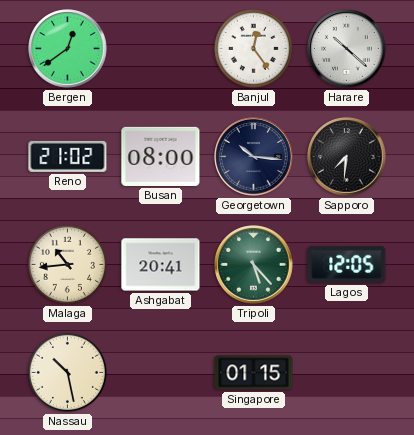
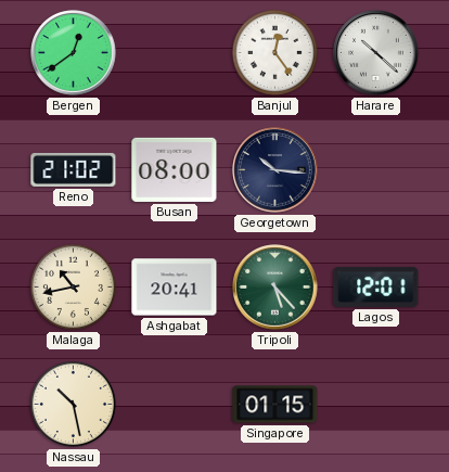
Sapporo: 7:31 -> none
Malaga: 10:44 -> 10:43
Lagos: 12:05 -> 12:01
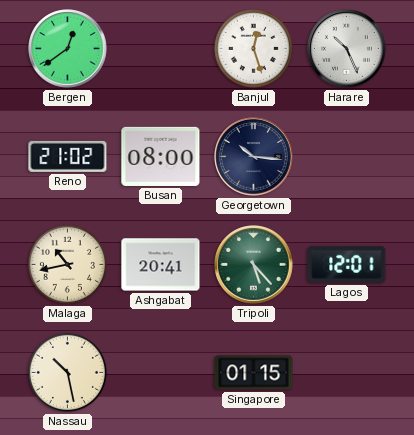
Banjul: 12:24 -> 12:27
Harare: 10:22 -> 10:26
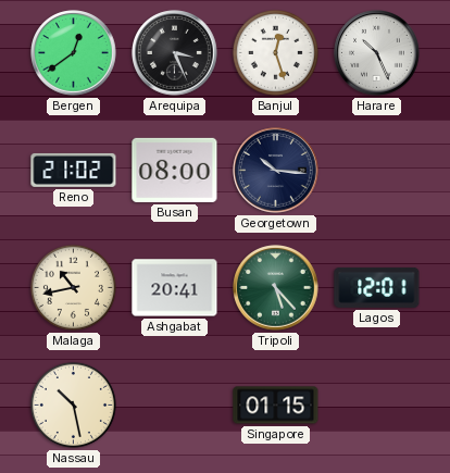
Arequipa: none -> 3:26
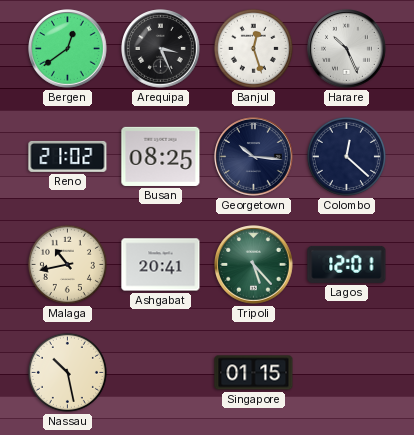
Busan: 08:00 -> 08:25
Colombo: none -> 12:22
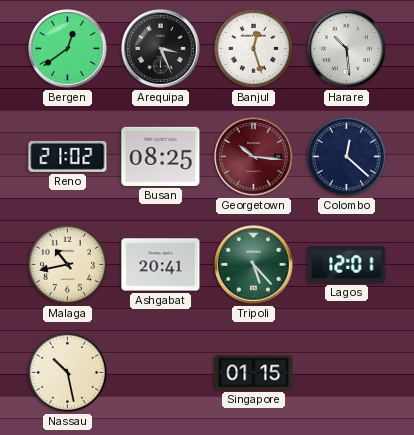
Harare: 10:26 -> 10:29
Georgetown dial: navy -> burgundy
